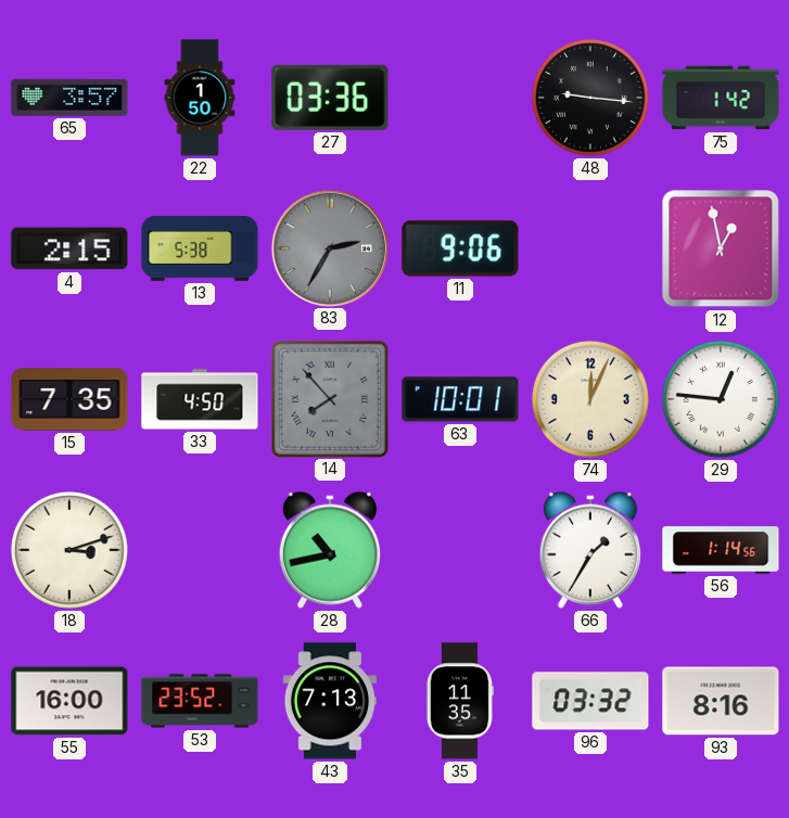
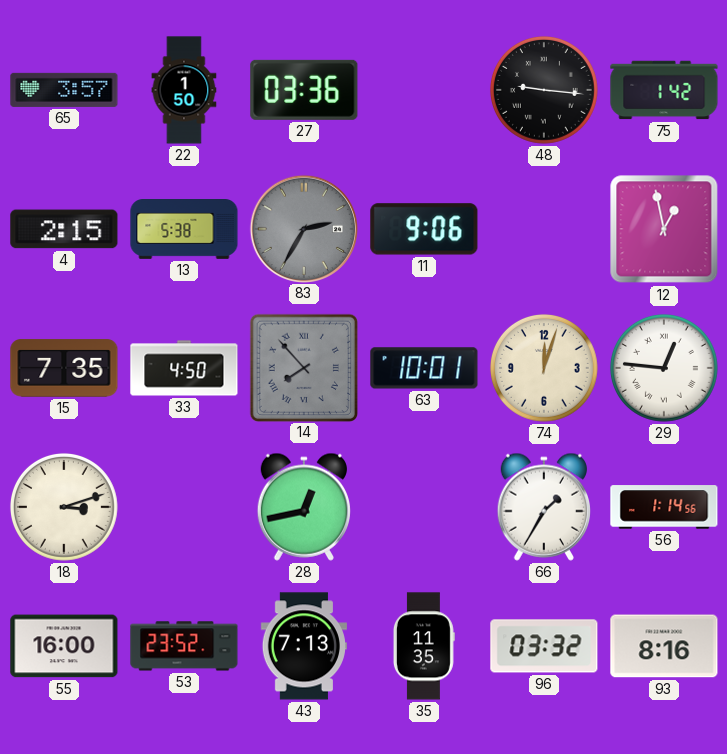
74: 12:04 -> 12:03
28: 10:43 -> 12:43
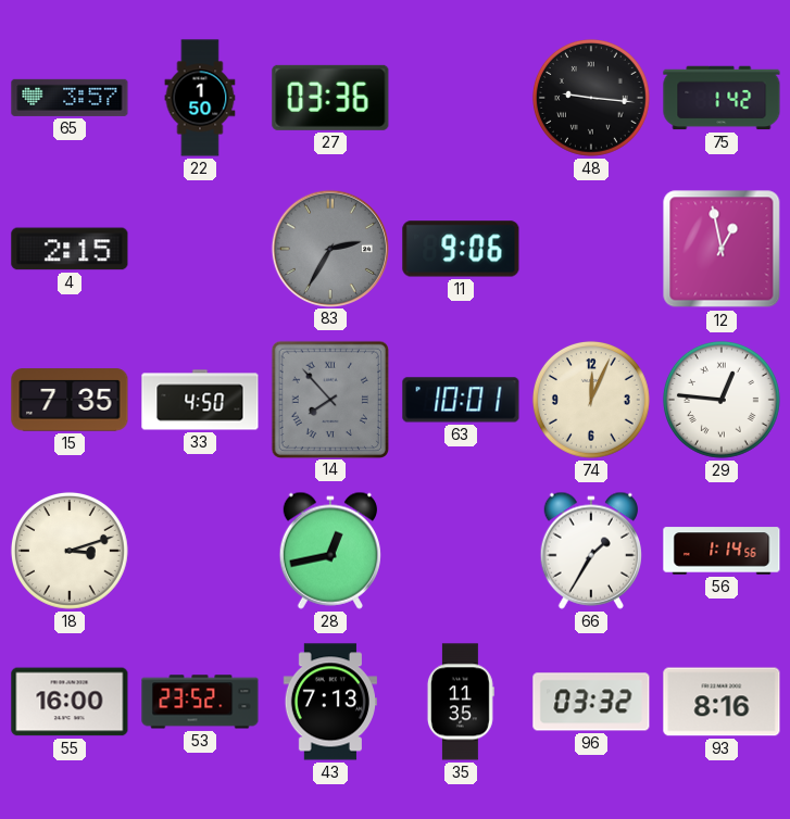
13: 5:38 -> none
74: 12:03 -> 12:04
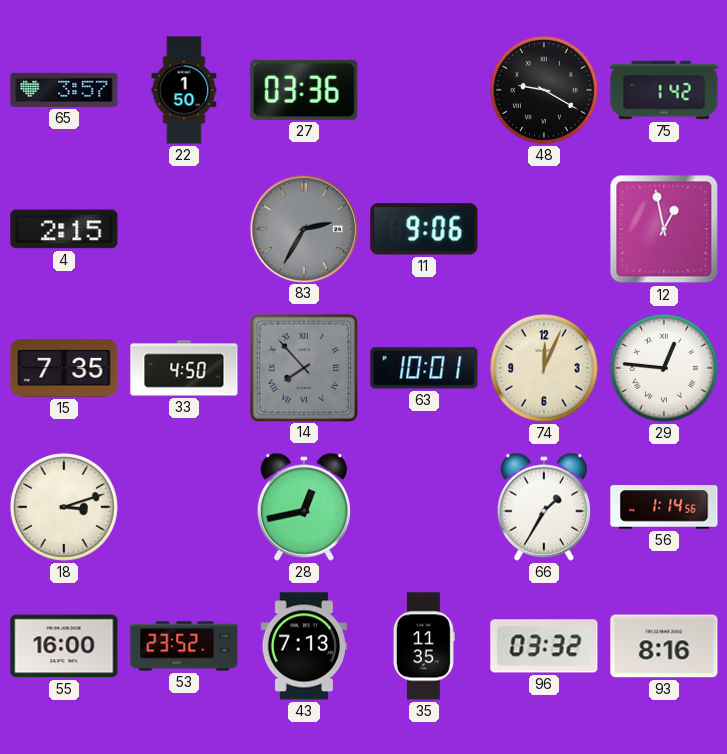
48: 9:16 -> 9:20
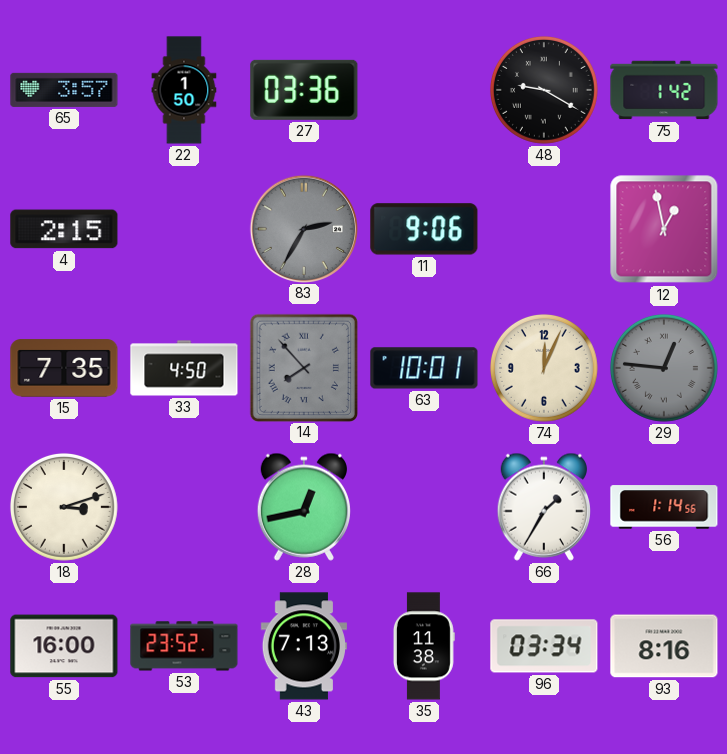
29 dial: white -> grey
35: 11:35 -> 11:38
96: 03:32 -> 03:34
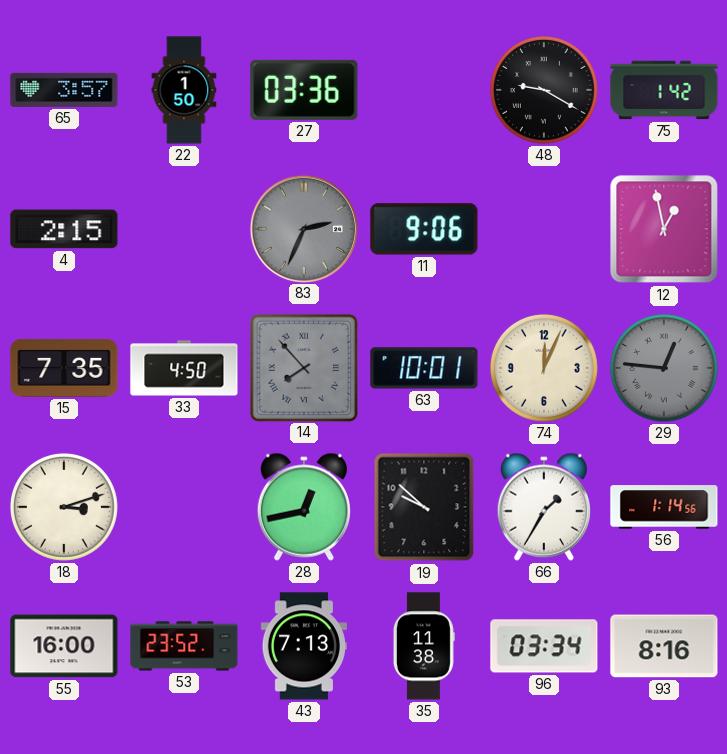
83: 2:35 -> 2:34
19: none -> 9:52
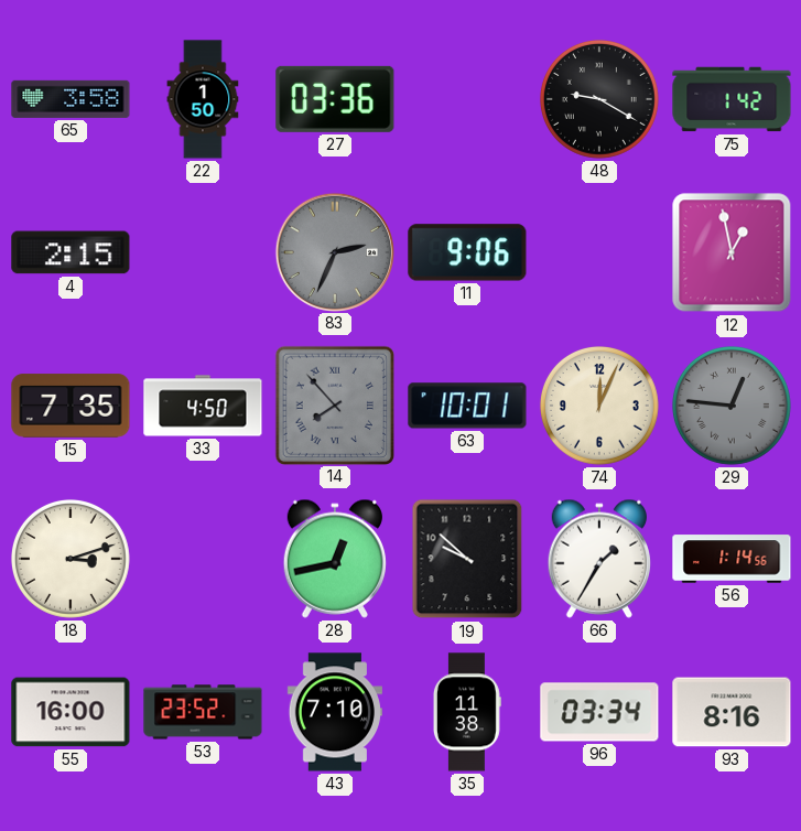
65: 3:57 -> 3:58
43: 7:13 -> 7:10
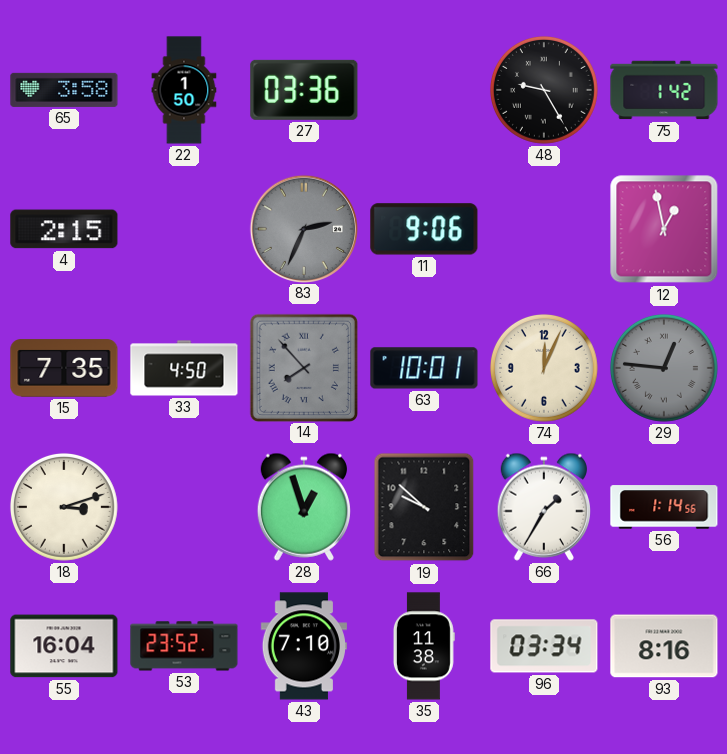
48: 9:20 -> 9:25
28: 12:43 -> 12:57
55: 16:00 -> 16:04
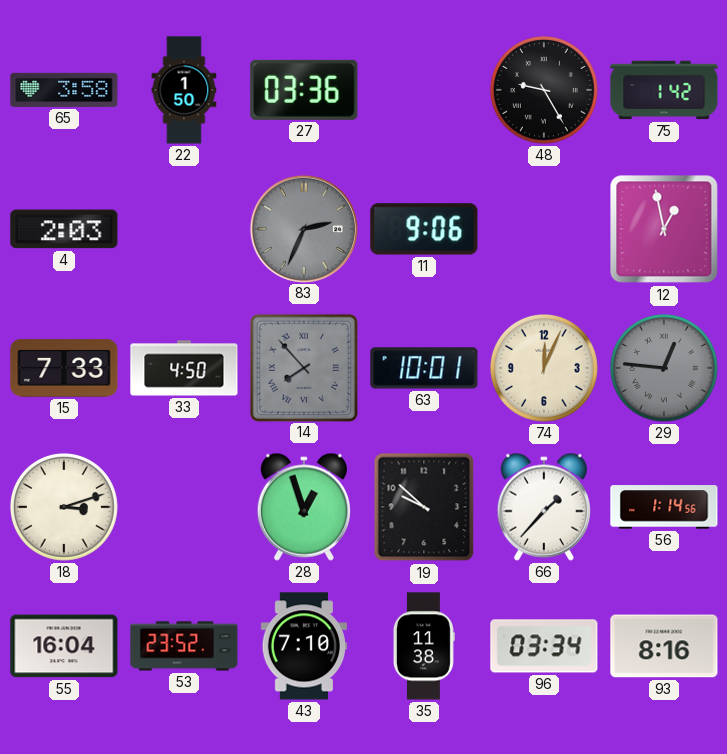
4: 2:15 -> 2:03
15: 7:35 -> 7:33
66: 1:35 -> 1:37
